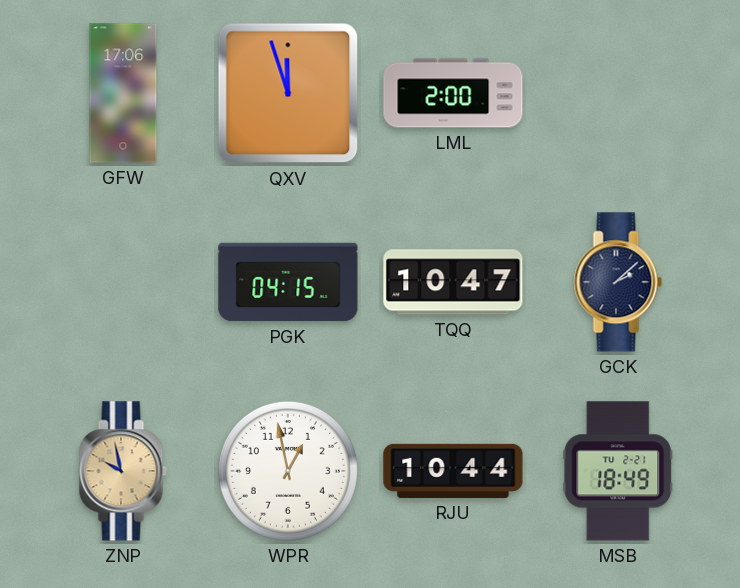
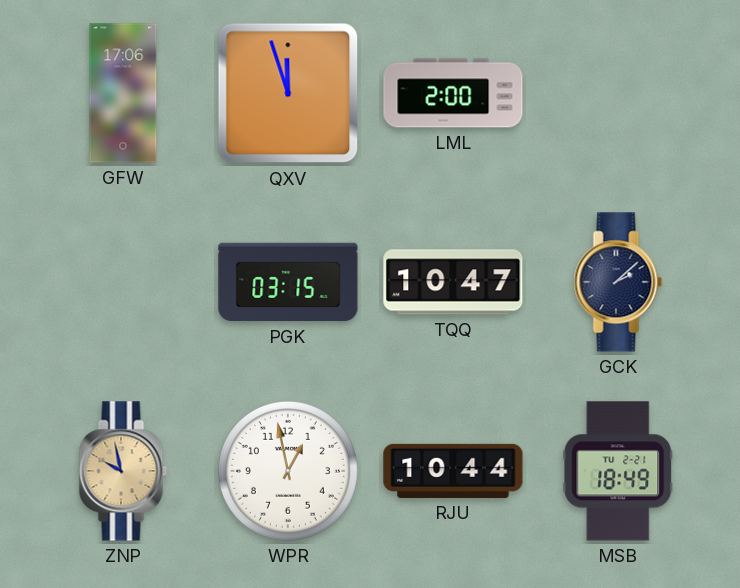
PGK: 04:15 -> 03:15
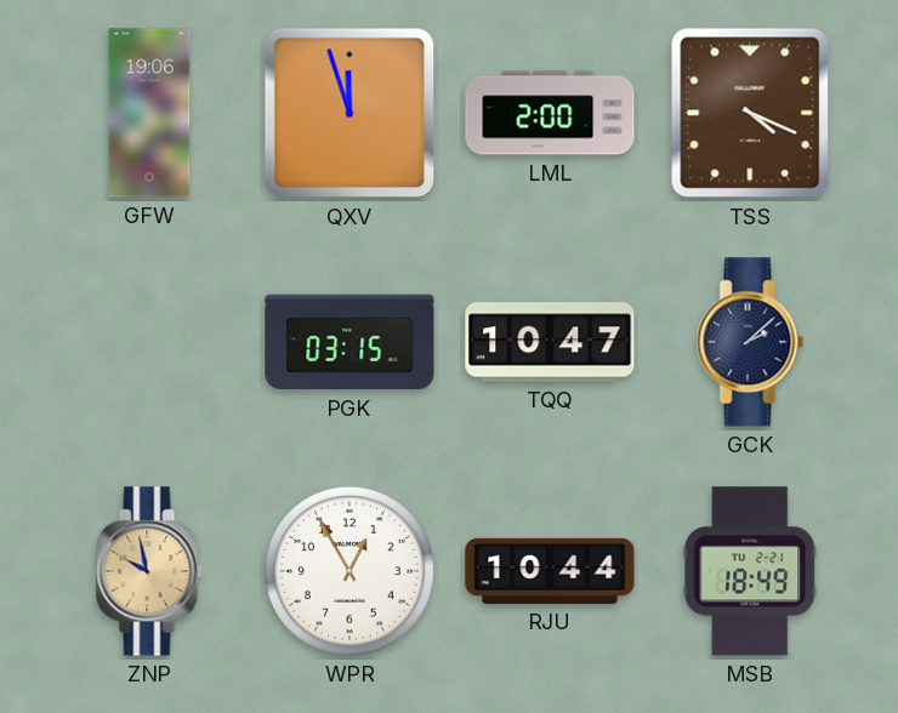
GFW: 17:06 -> 19:06
TSS: none -> 4:19
WPR: 12:58 -> 12:55
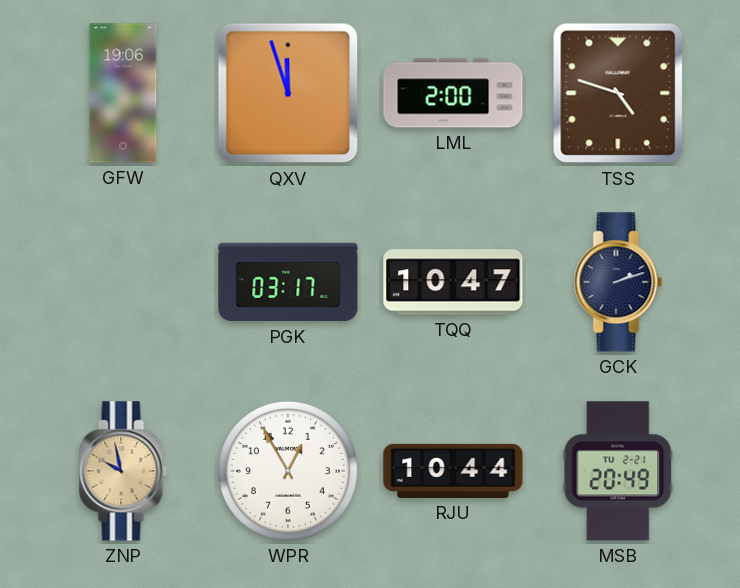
TSS: 4:19 -> 4:48
PGK: 03:15 -> 03:17
GCK: 2:08 -> 2:12
MSB: 18:49 -> 20:49
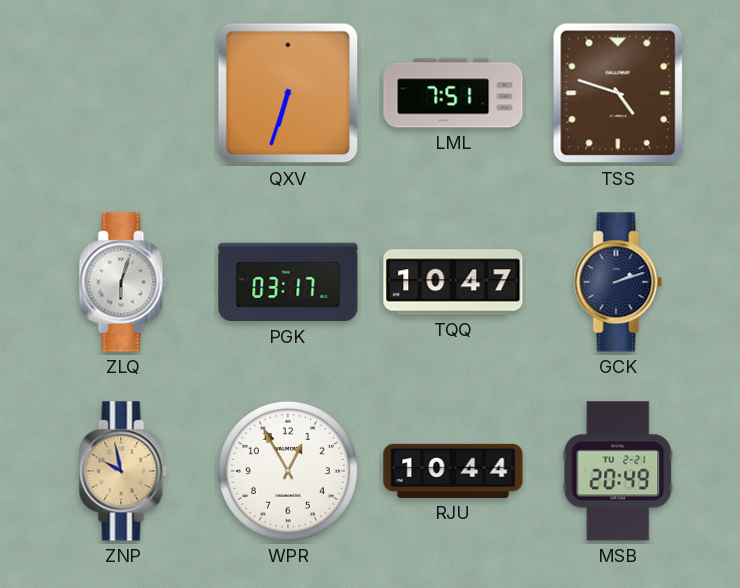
GFW: 19:06 -> none
QXV: 11:57 -> 6:33
LML: 2:00 -> 7:51
ZLQ: none -> 6:03
